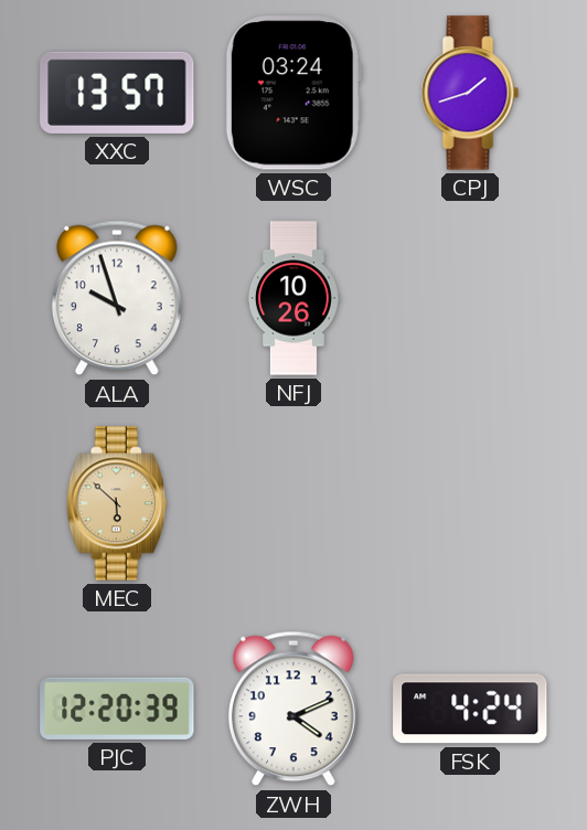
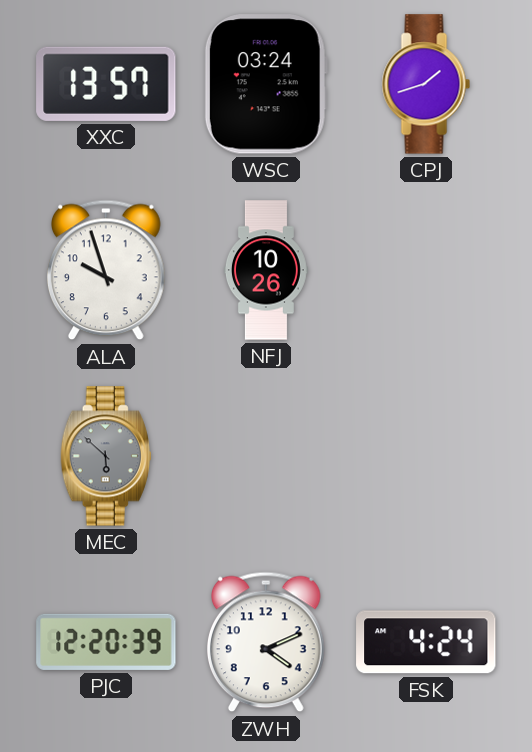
MEC dial: champagne -> grey
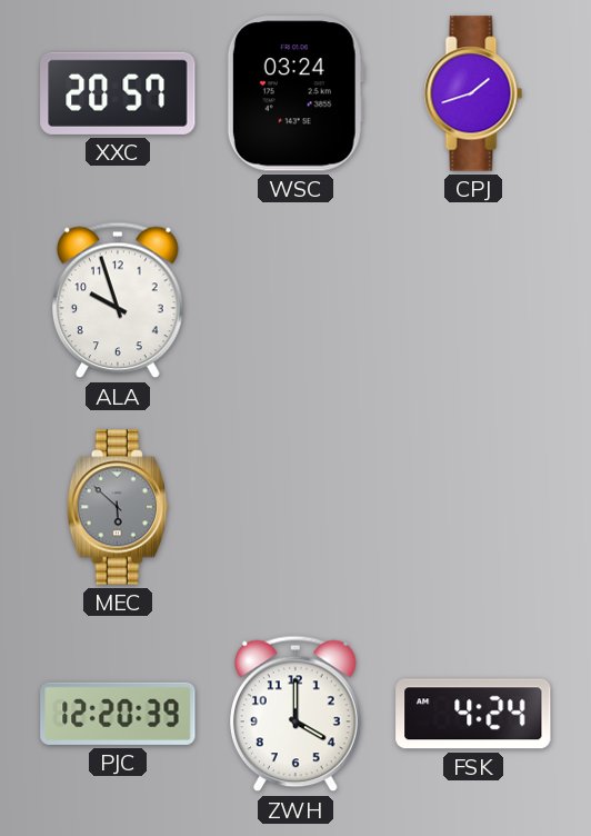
XXC: 13:57 -> 20:57
NFJ: 10:26 -> none
ZWH: 4:11 -> 4:00
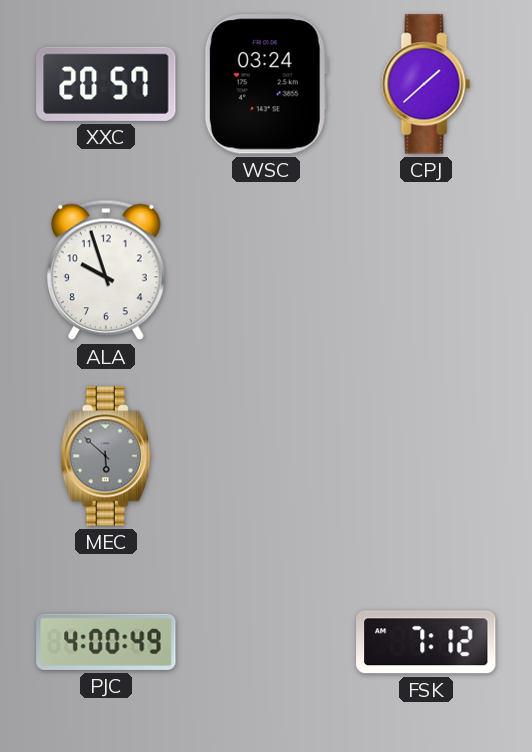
CPJ: 1:42 -> 1:38
PJC: 12:20 -> 4:00
ZWH: 4:00 -> none
FSK: 4:24 -> 7:12
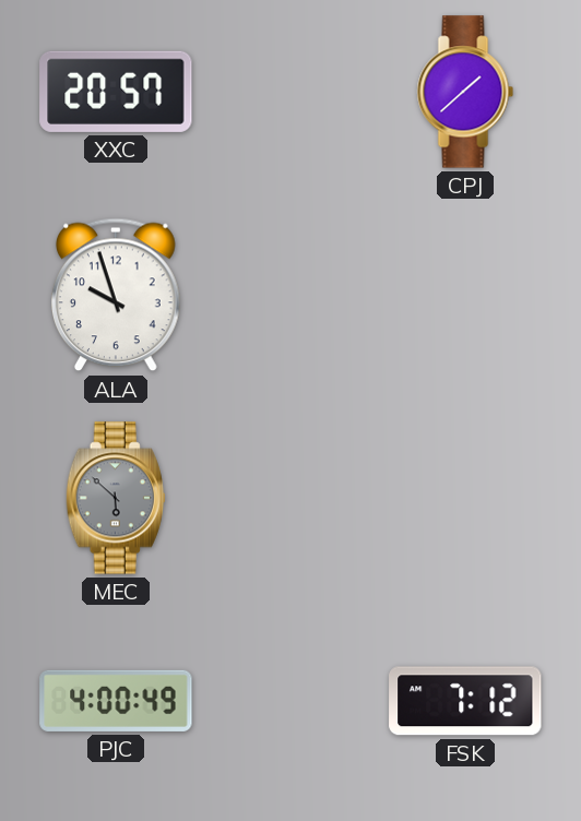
WSC: 03:24 -> none
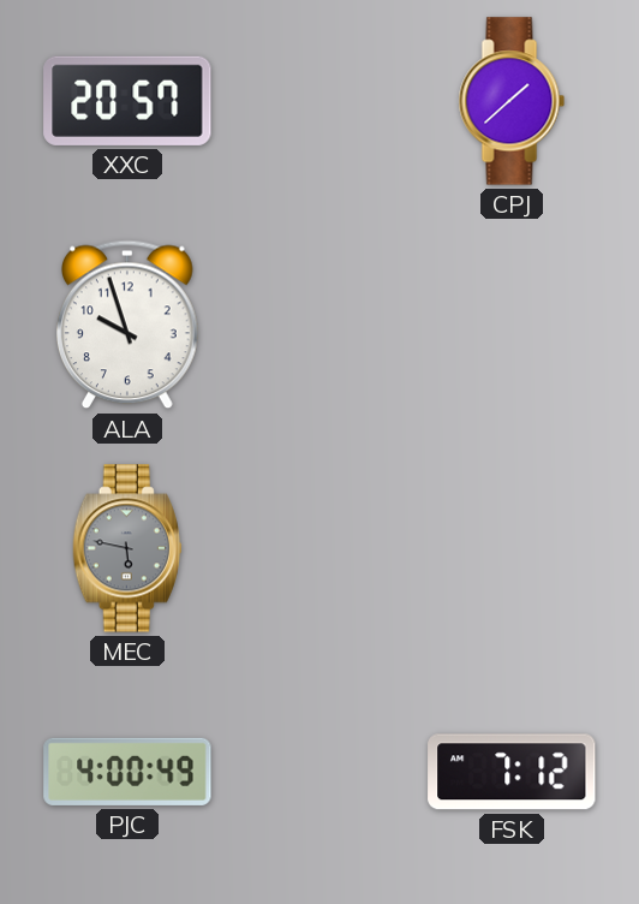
MEC: 5:52 -> 5:47
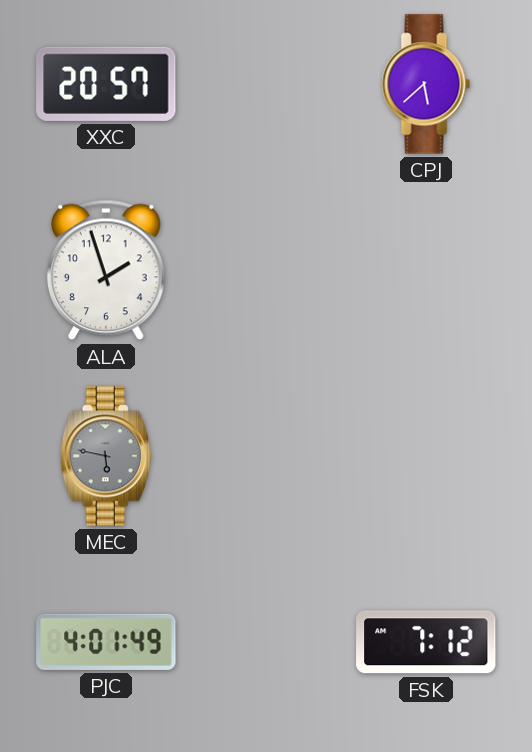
CPJ: 1:38 -> 5:38
ALA: 9:57 -> 1:57
PJC: 4:00 -> 4:01
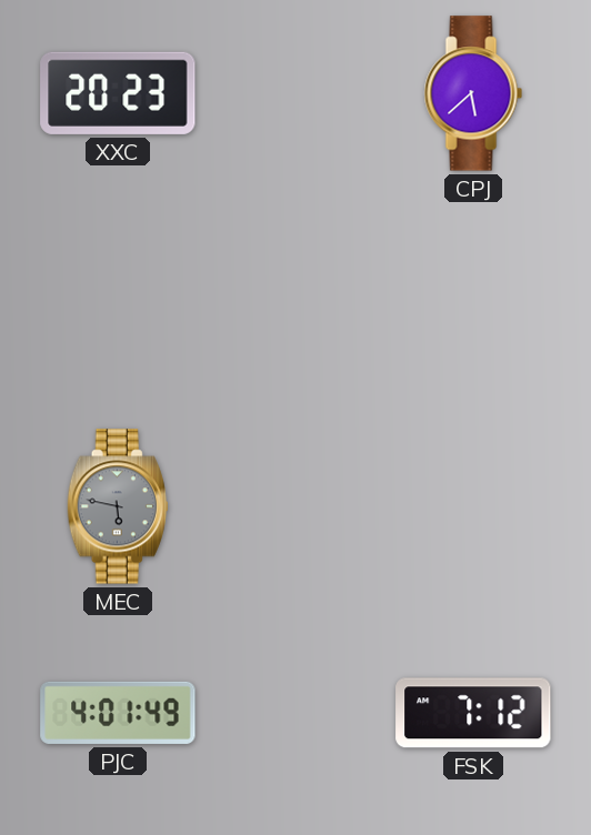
XXC: 20:57 -> 20:23
ALA: 1:57 -> none
